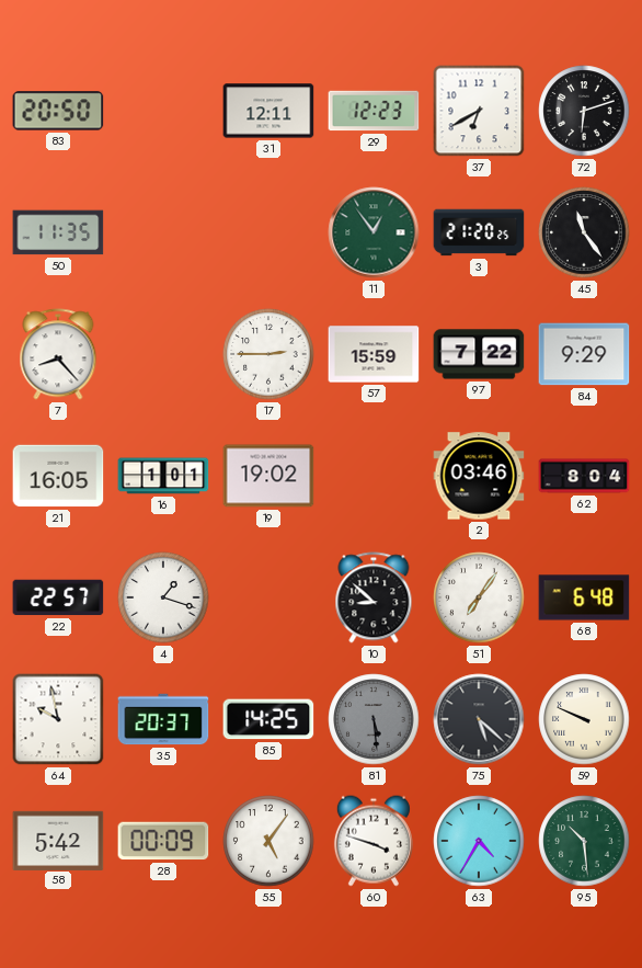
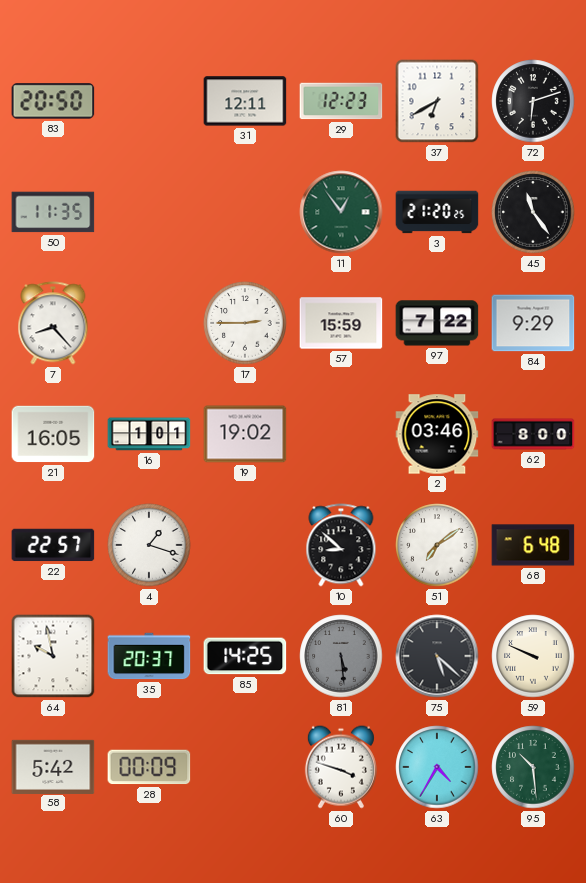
62: 8:04 -> 8:00
51: 7:06 -> 7:09
55: 5:06 -> none
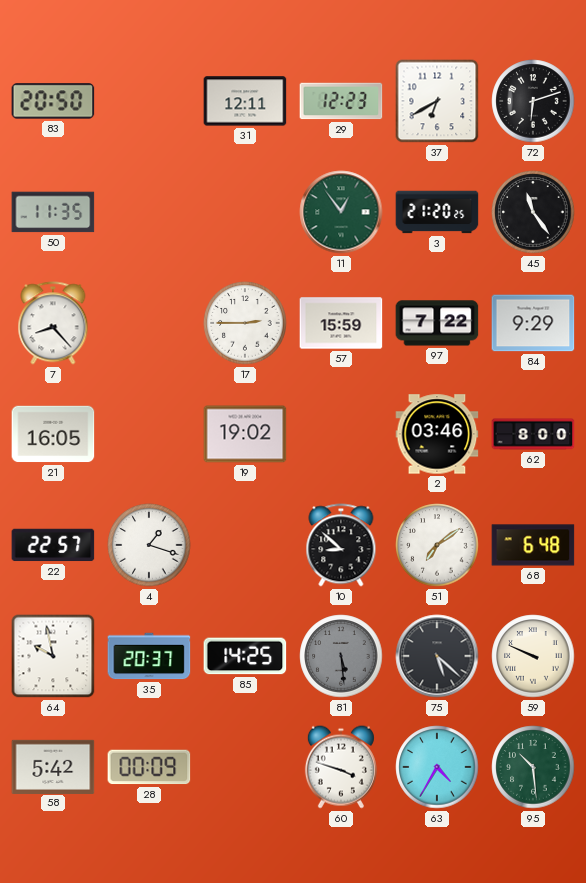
16: 1:01 -> none
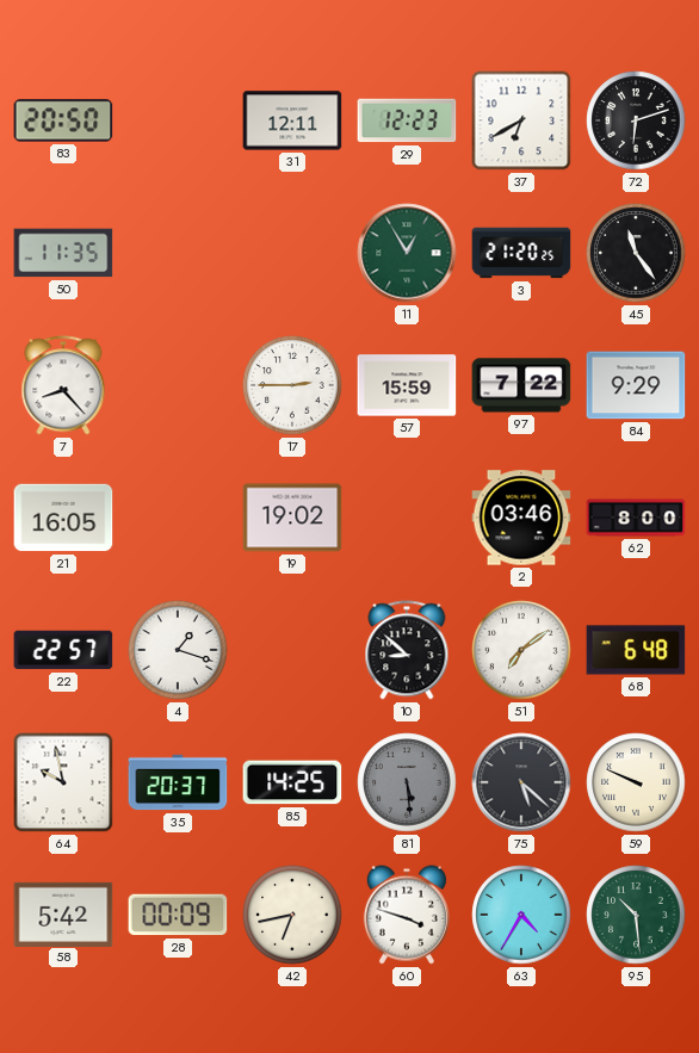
11: 12:54 -> 12:55
42: none -> 6:43
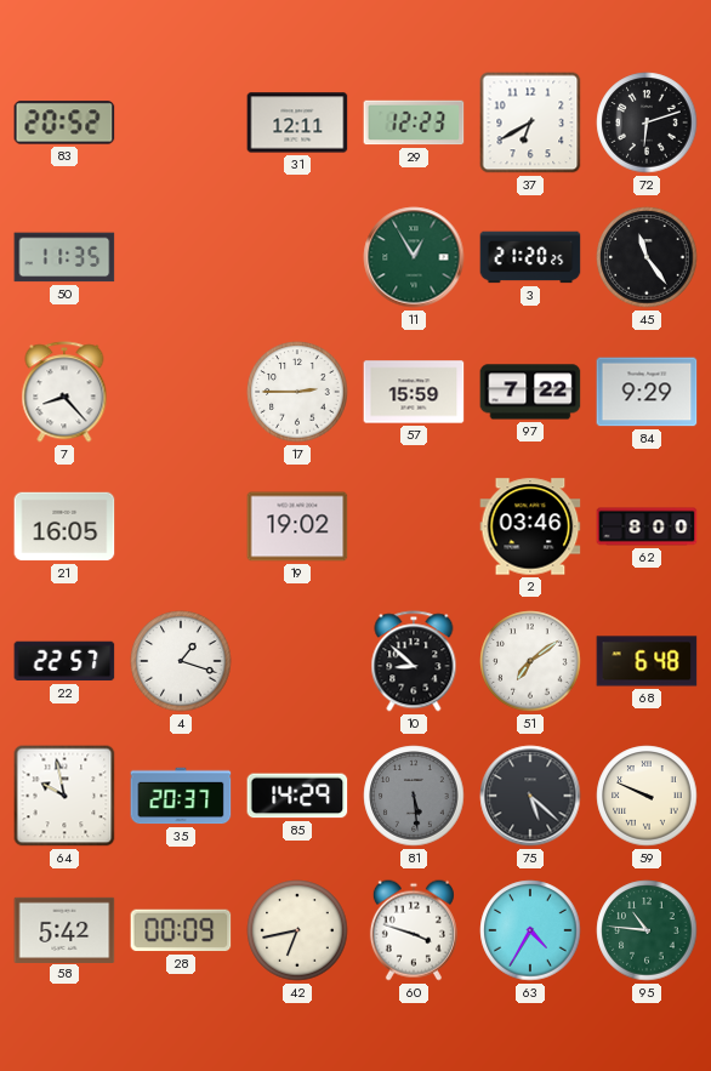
83: 20:50 -> 20:52
85: 14:25 -> 14:29
95: 10:29 -> 10:46
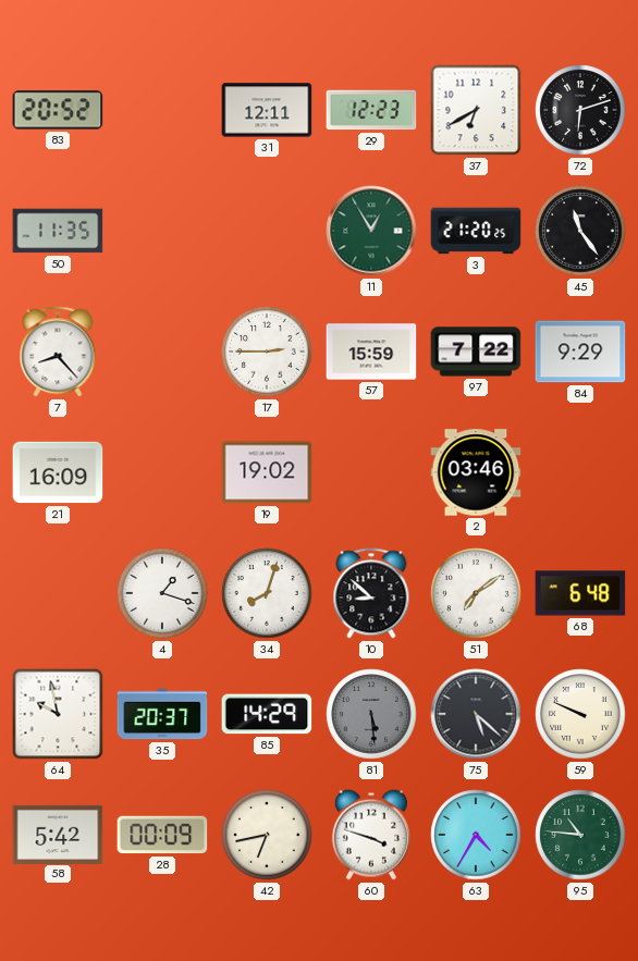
21: 16:05 -> 16:09
62: 8:00 -> none
22: 22:57 -> none
34: none -> 8:03
